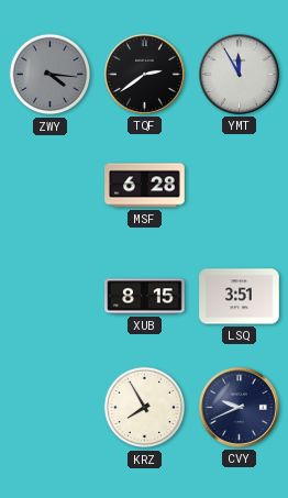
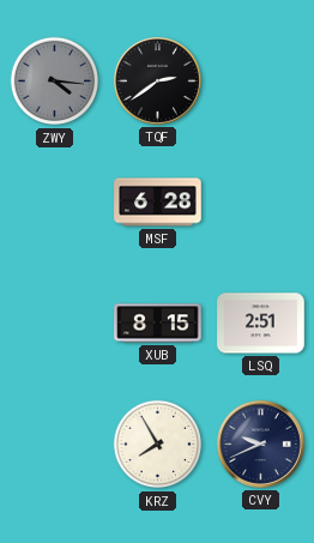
YMT: 11:55 -> none
LSQ: 3:51 -> 2:51
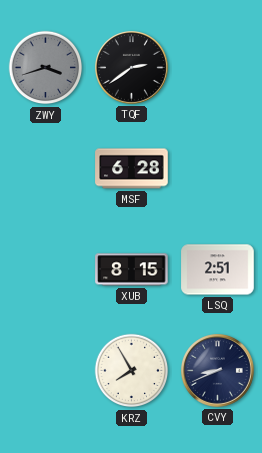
ZWY: 4:16 -> 3:42
CVY: 9:41 -> 8:41
